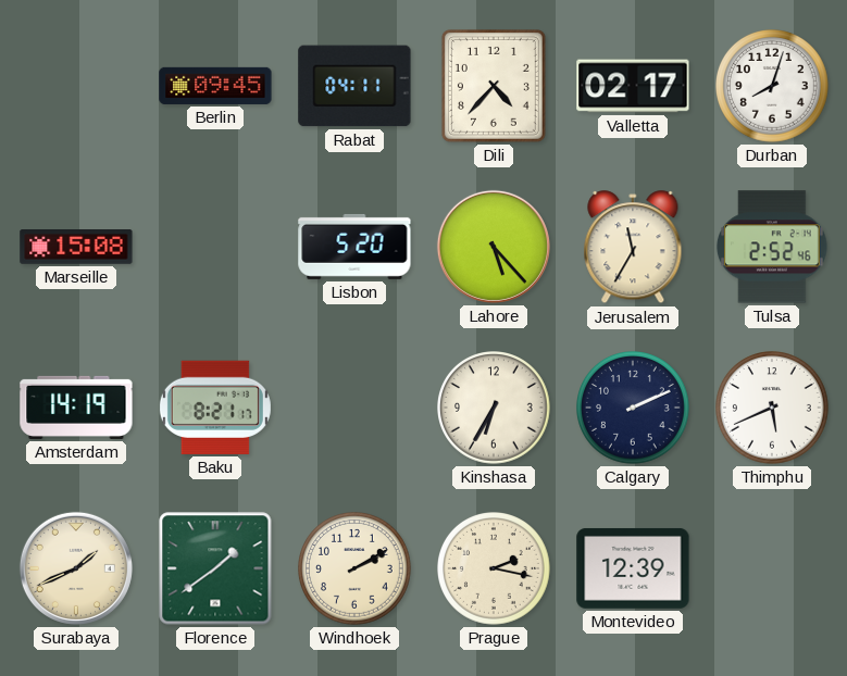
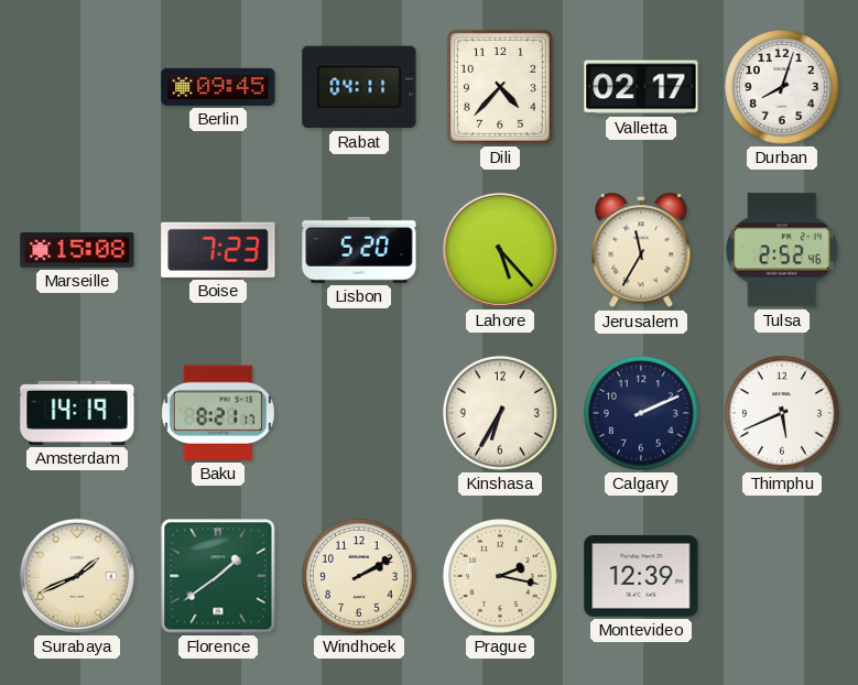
Boise: none -> 7:23
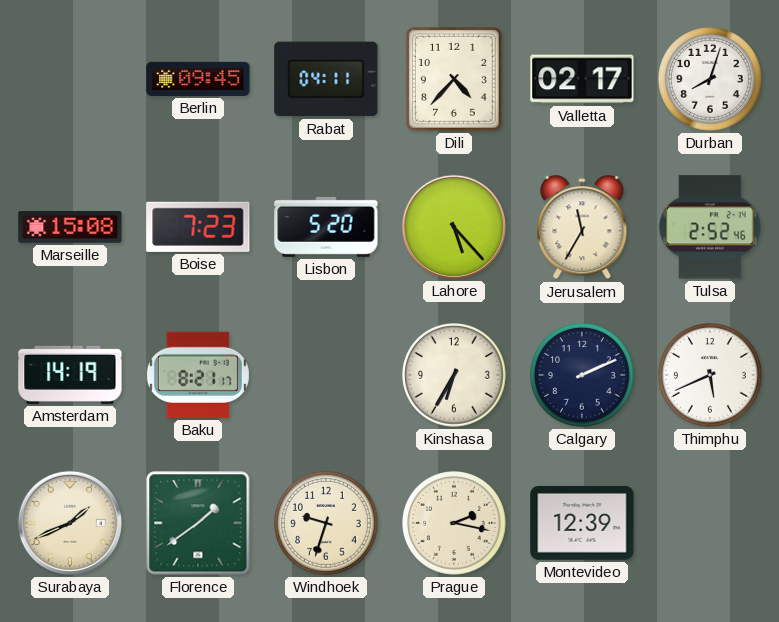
Windhoek: 2:10 -> 9:33
